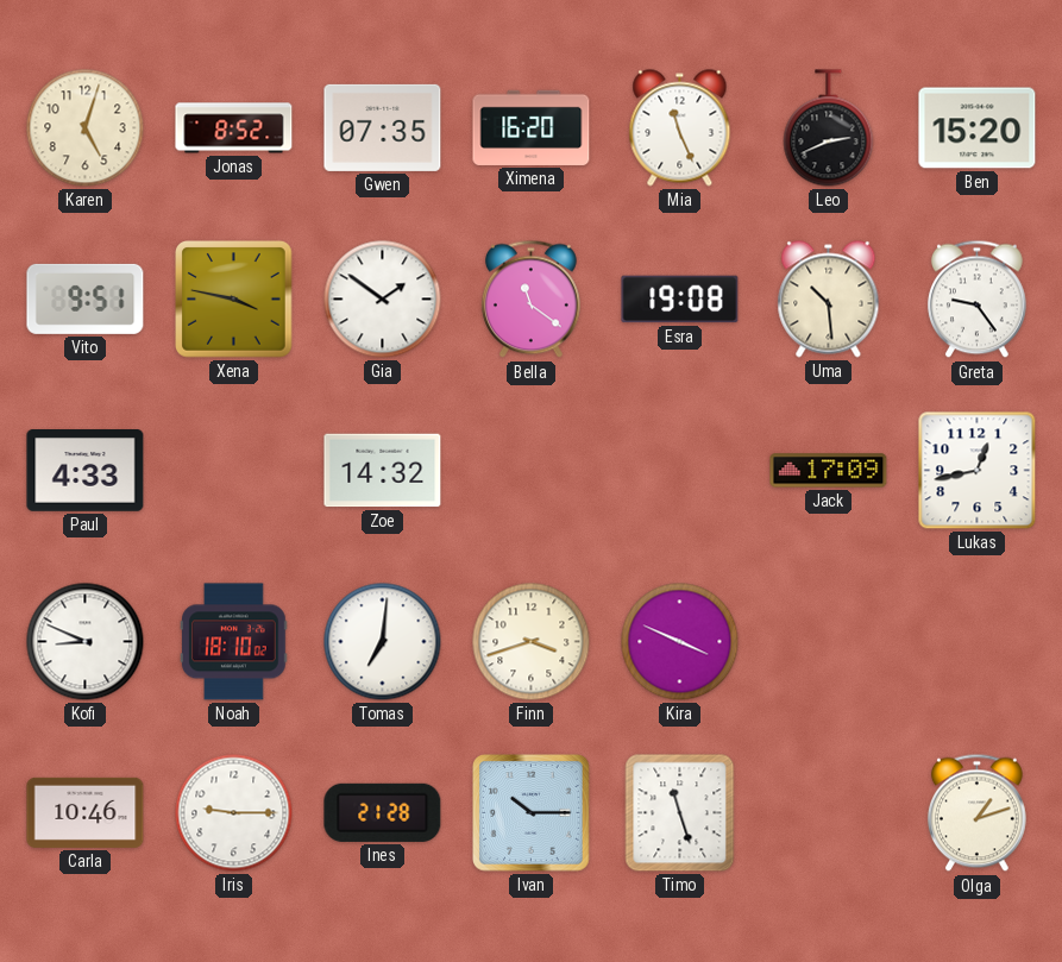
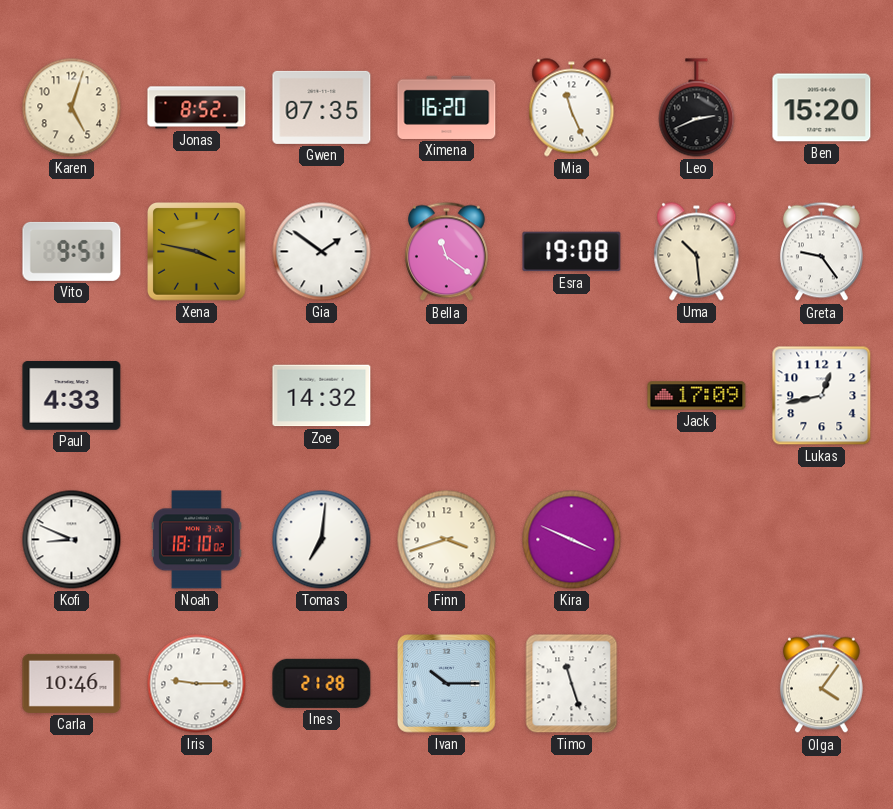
Olga: 1:12 -> 4:06
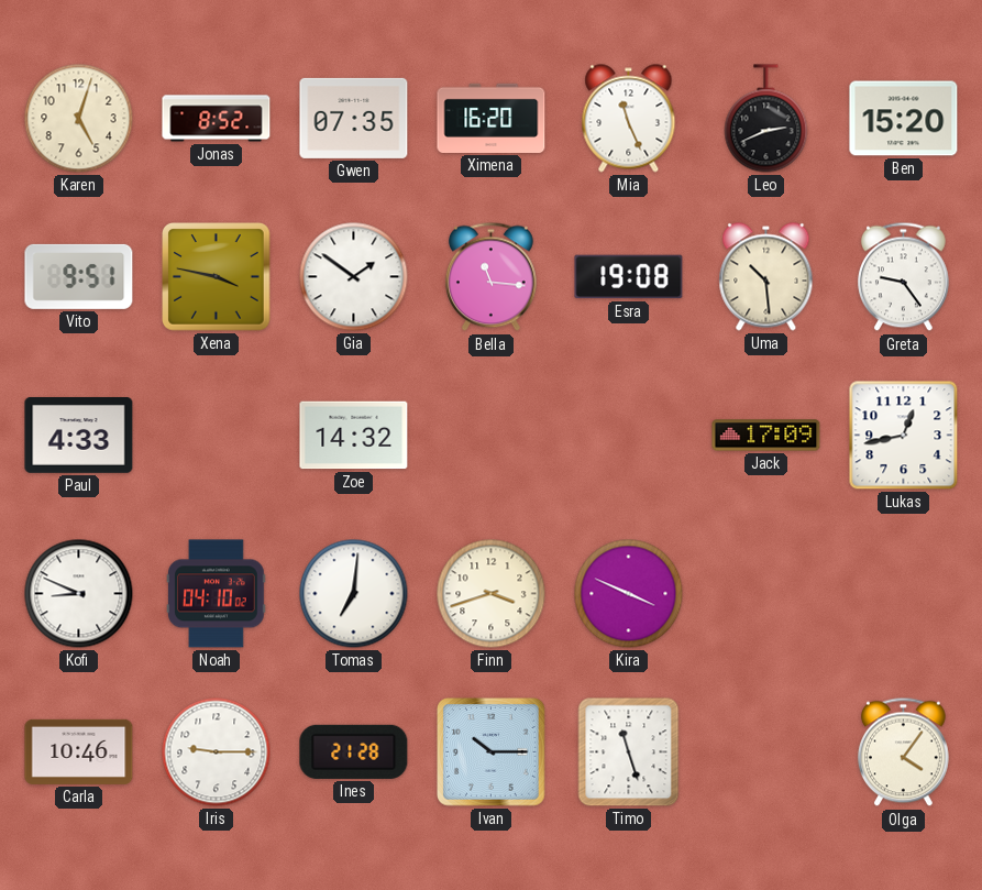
Bella: 11:21 -> 11:16
Noah: 18:10 -> 04:10
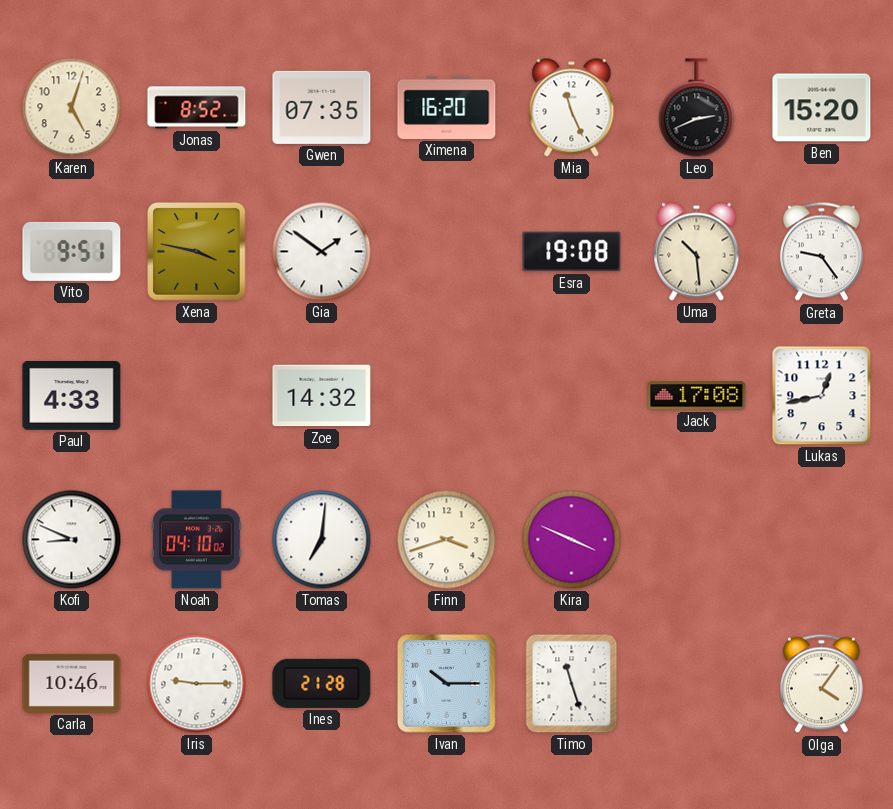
Bella: 11:16 -> none
Jack: 17:09 -> 17:08
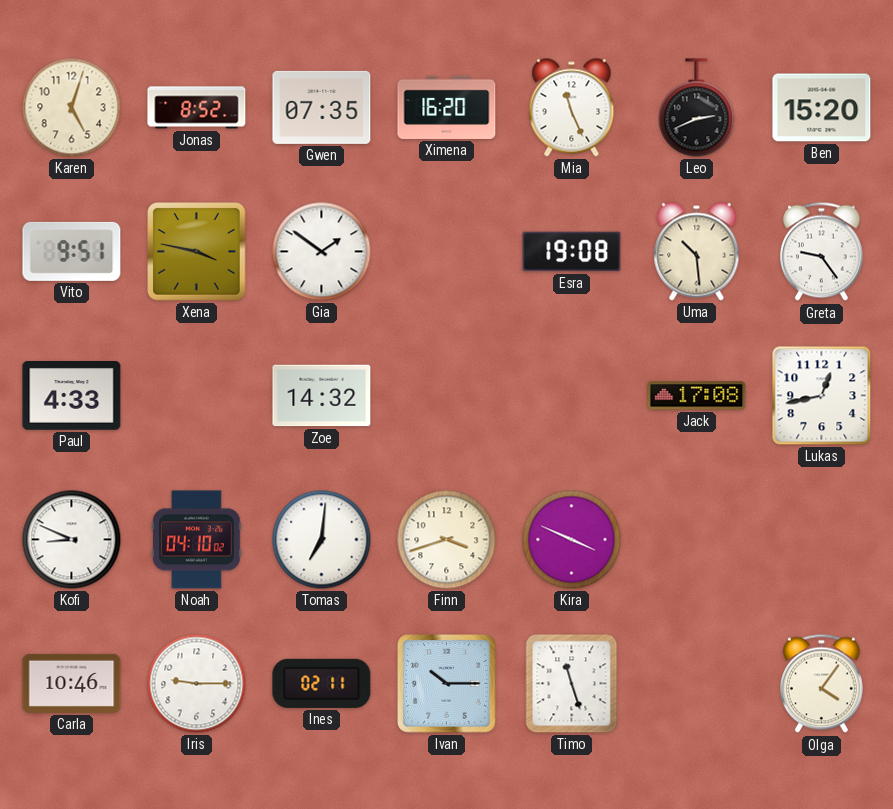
Ines: 21:28 -> 02:11
